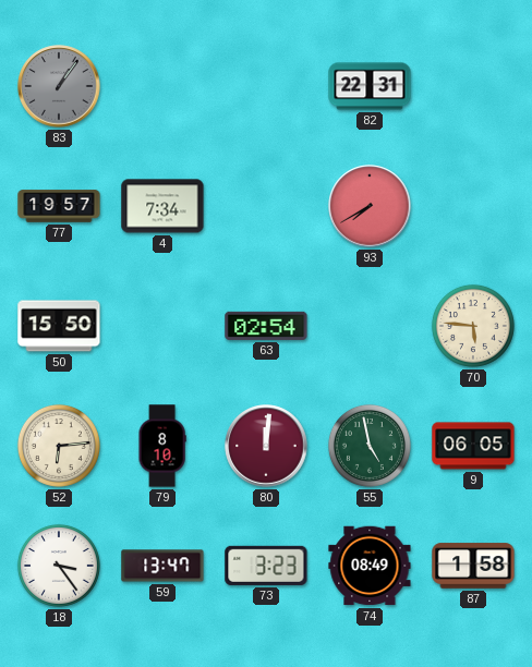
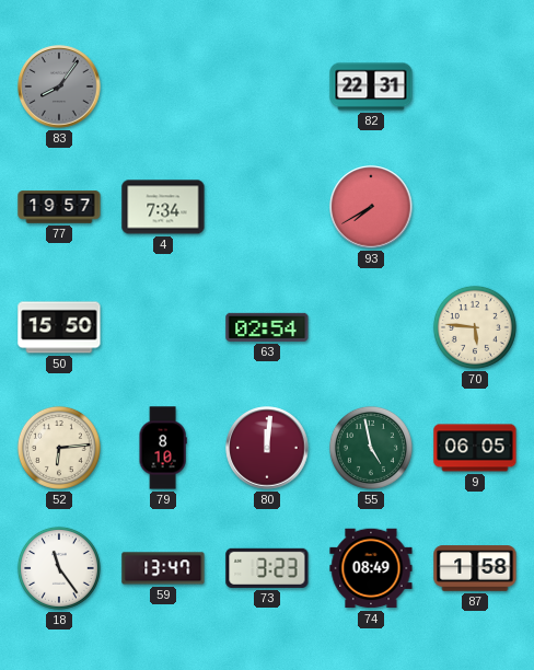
83: 1:06 -> 8:06
18: 3:24 -> 11:24
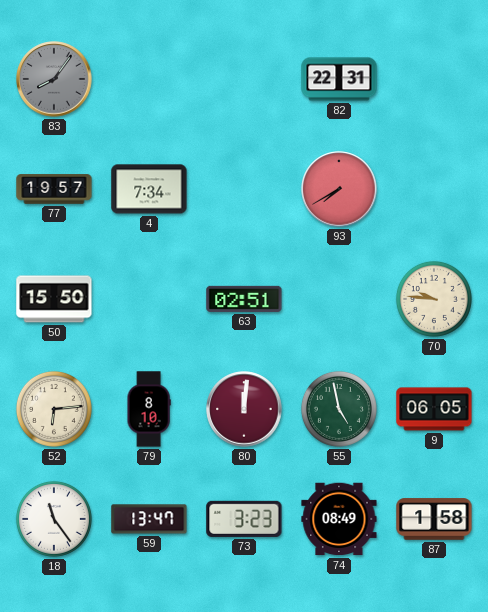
63: 02:54 -> 02:51
70: 5:46 -> 9:46
